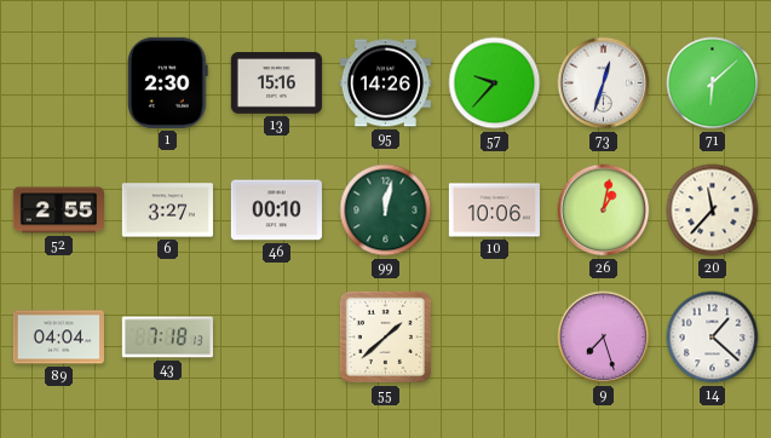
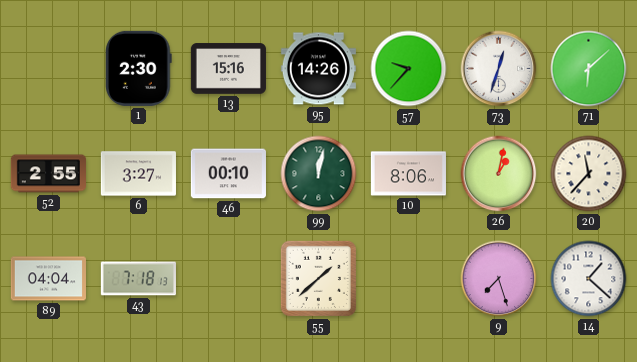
10: 10:06 -> 8:06
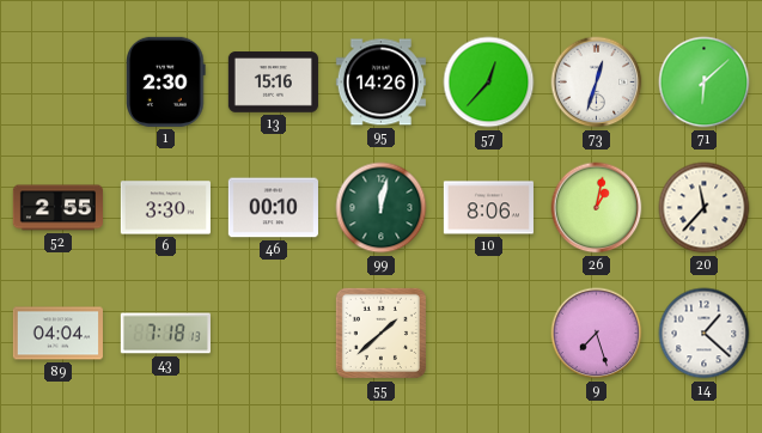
57: 9:37 -> 12:37
6: 3:27 -> 3:30
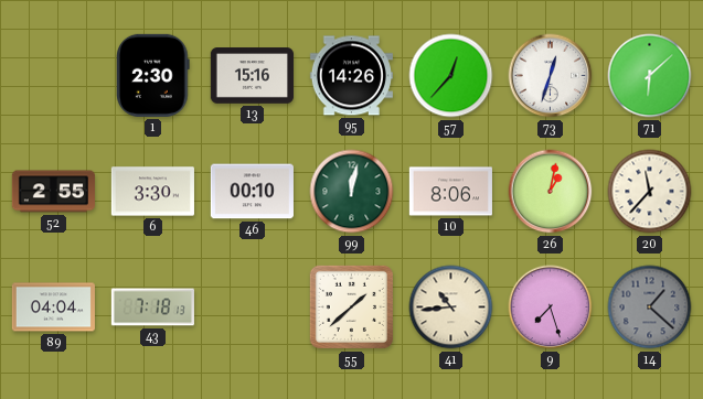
41: none -> 10:44
14 dial: white -> grey
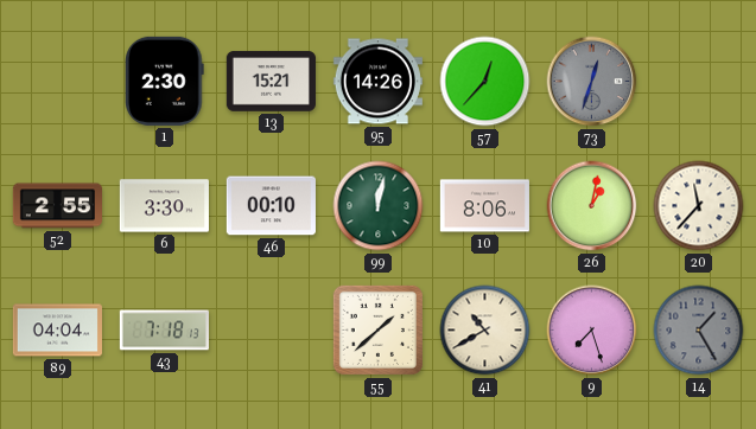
13: 15:16 -> 15:21
73 dial: white -> grey
71: 6:08 -> none
41: 10:44 -> 10:40
14: 1:22 -> 1:25
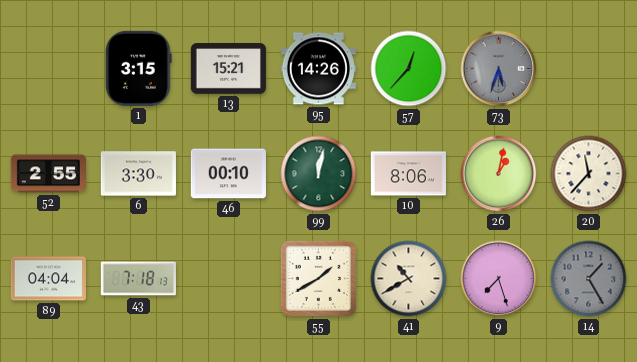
1: 2:30 -> 3:15
73: 12:33 -> 5:33
55: 1:38 -> 1:40
